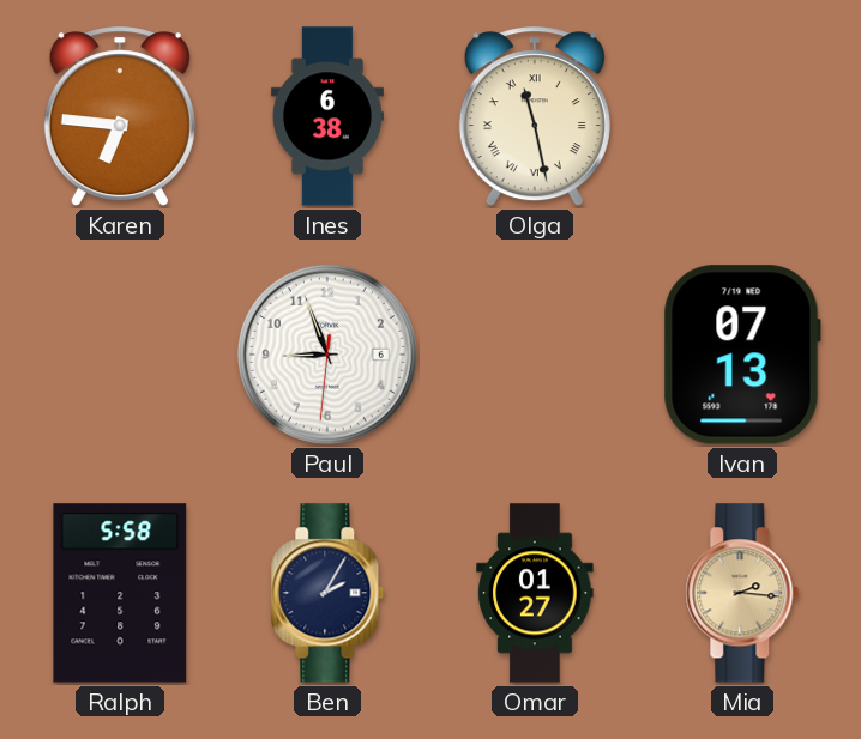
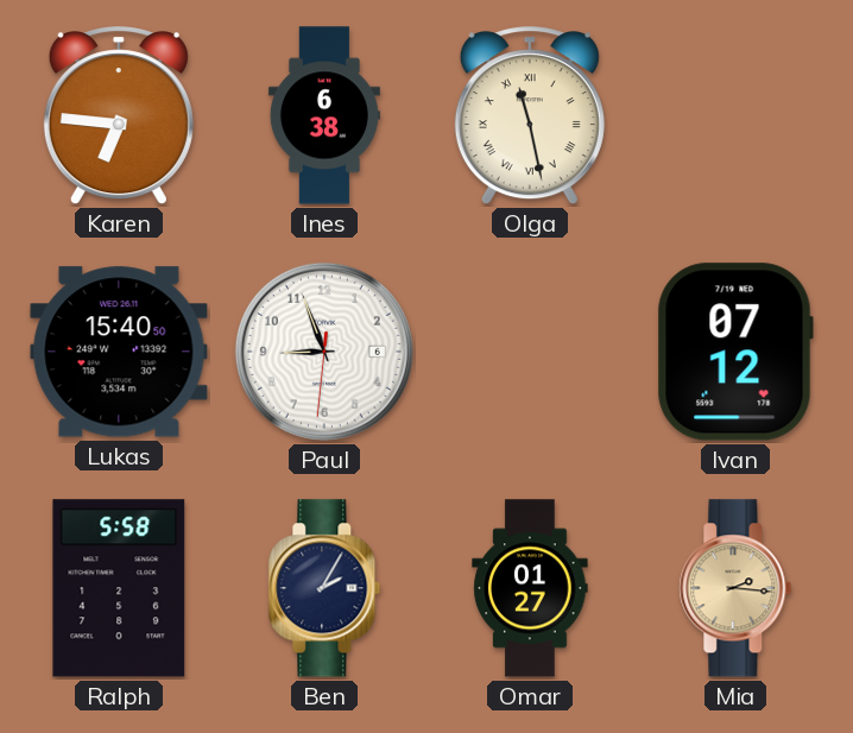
Lukas: none -> 15:40
Ivan: 07:13 -> 07:12
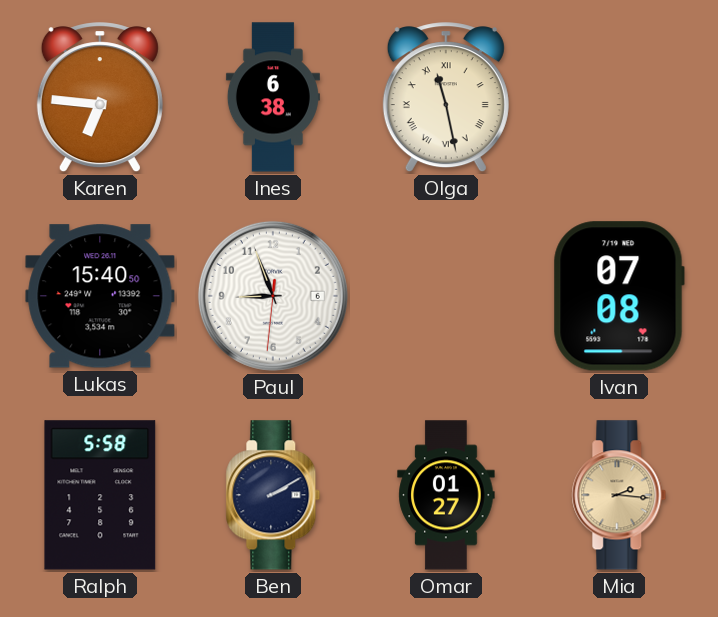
Ivan: 07:12 -> 07:08
Ben: 2:05 -> 2:10
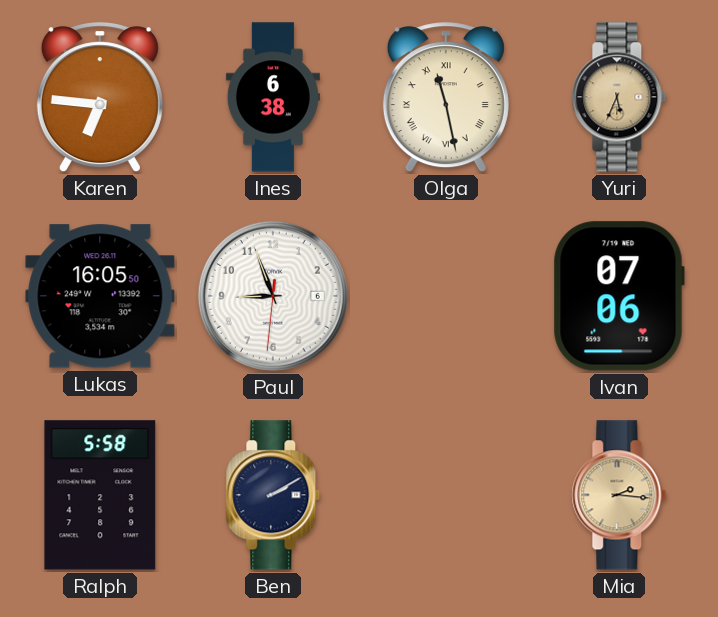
Yuri: none -> 5:34
Lukas: 15:40 -> 16:05
Ivan: 07:08 -> 07:06
Omar: 01:27 -> none
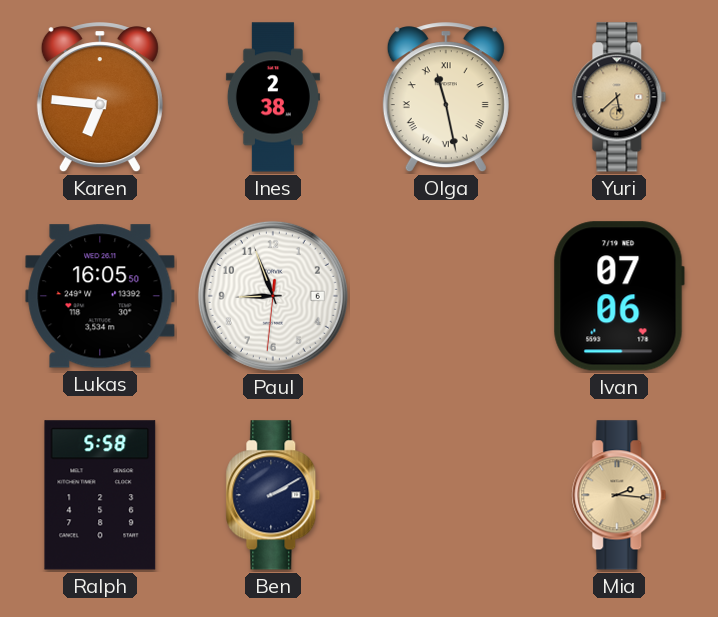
Ines: 6:38 -> 2:38
Yuri: 5:34 -> 5:38
